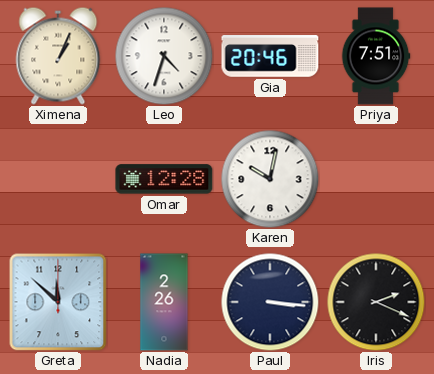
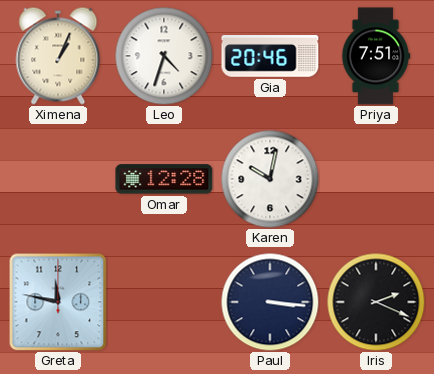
Greta: 11:52 -> 11:47
Nadia: 2:26 -> none
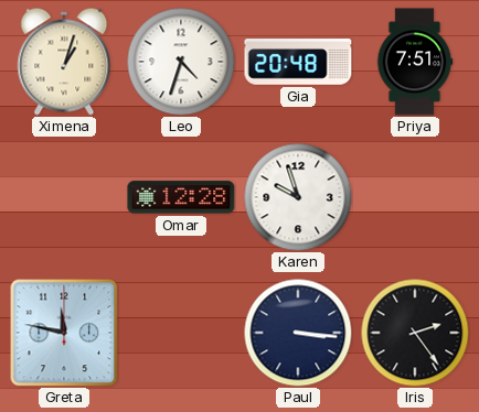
Ximena: 1:04 -> 1:03
Gia: 20:46 -> 20:48
Karen: 10:02 -> 9:57
Iris: 2:19 -> 2:24
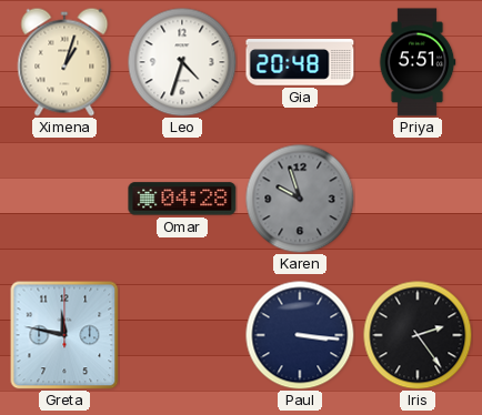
Priya: 7:51 -> 5:51
Omar: 12:28 -> 04:28
Karen dial: white -> grey
